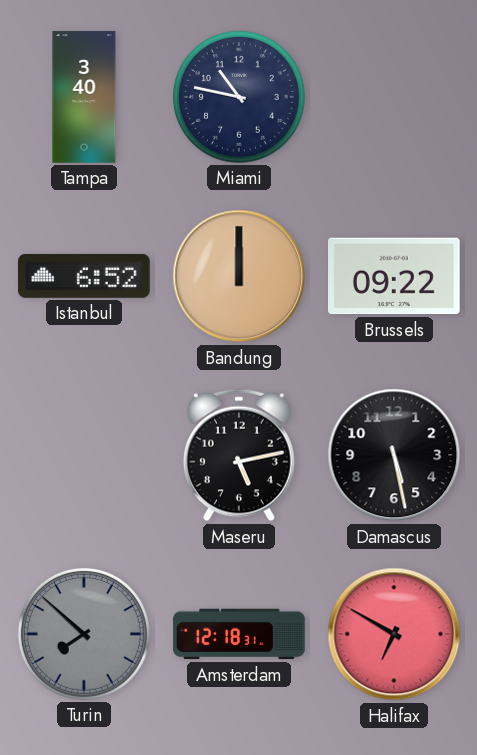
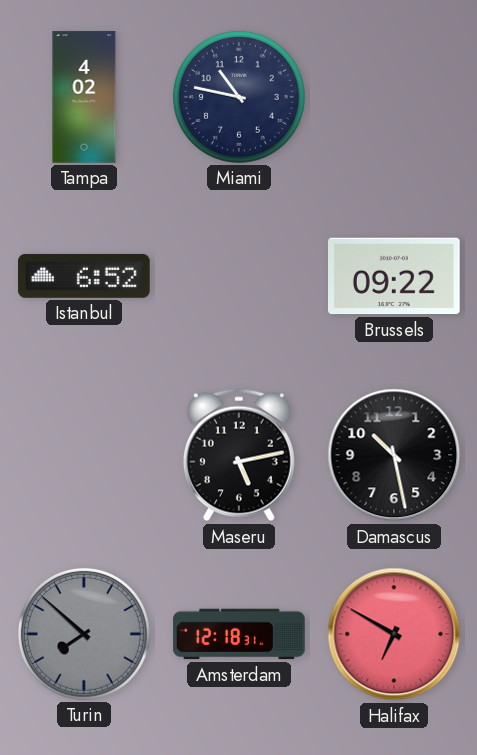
Tampa: 3:40 -> 4:02
Bandung: 12:00 -> none
Damascus: 5:28 -> 10:28
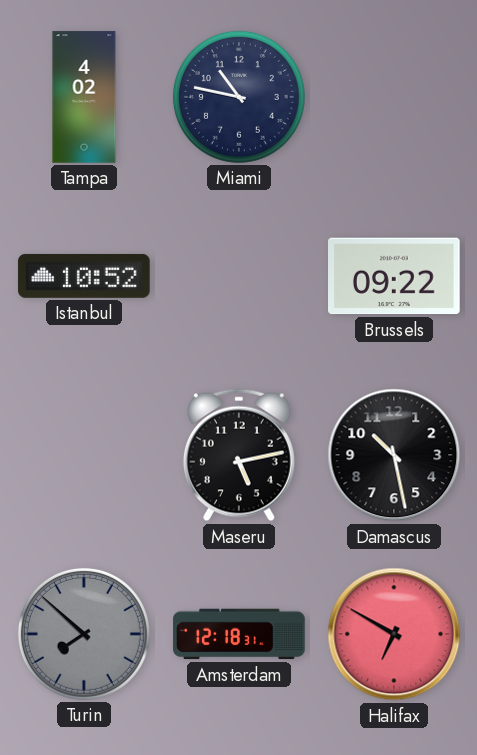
Istanbul: 6:52 -> 10:52
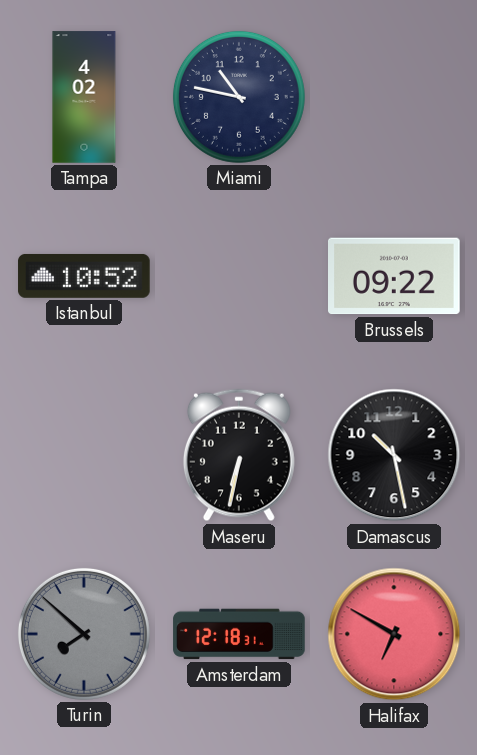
Maseru: 5:13 -> 6:32
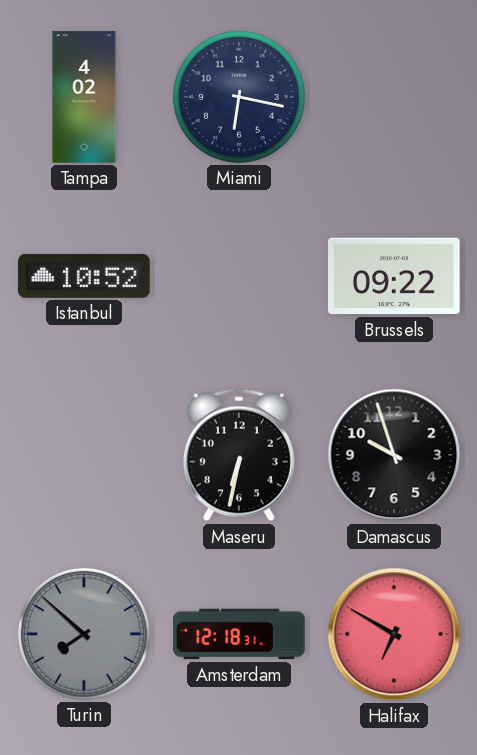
Miami: 10:47 -> 6:17
Damascus: 10:28 -> 9:57
